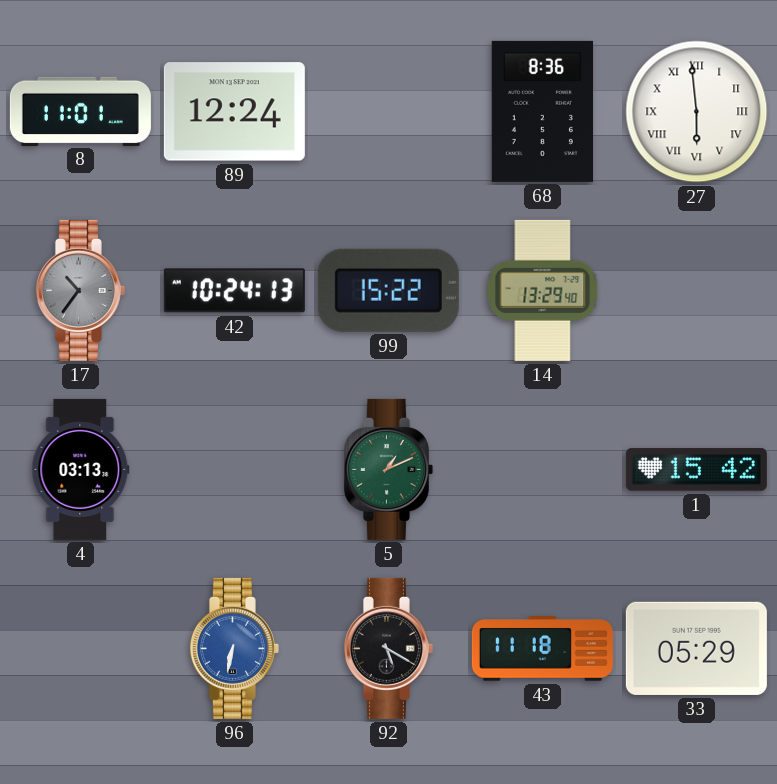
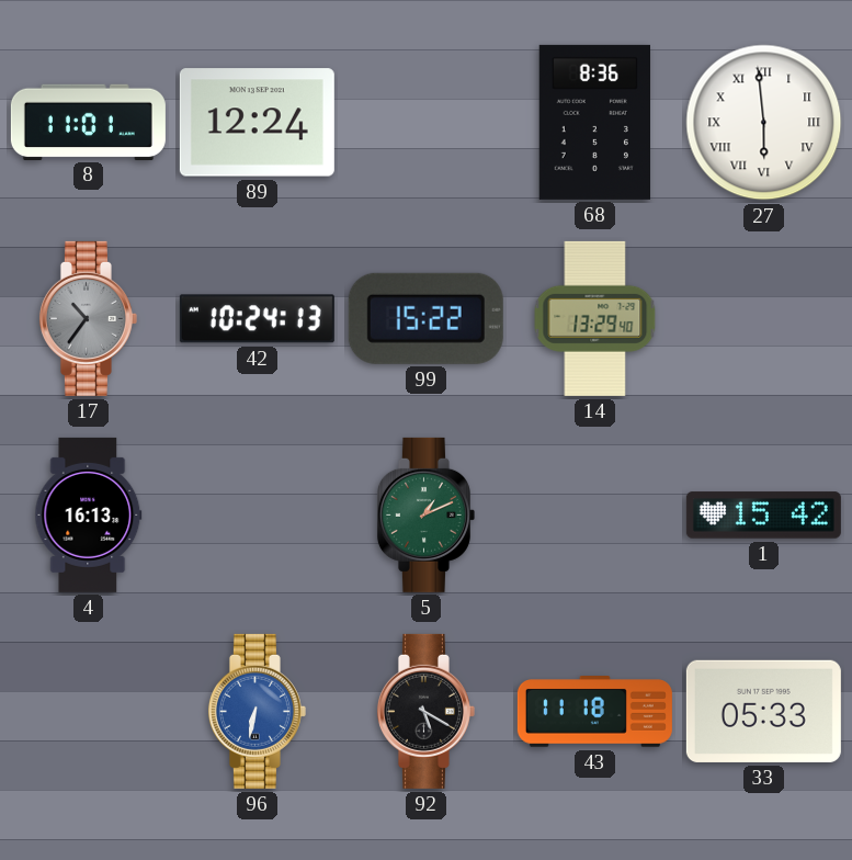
4: 03:13 -> 16:13
33: 05:29 -> 05:33
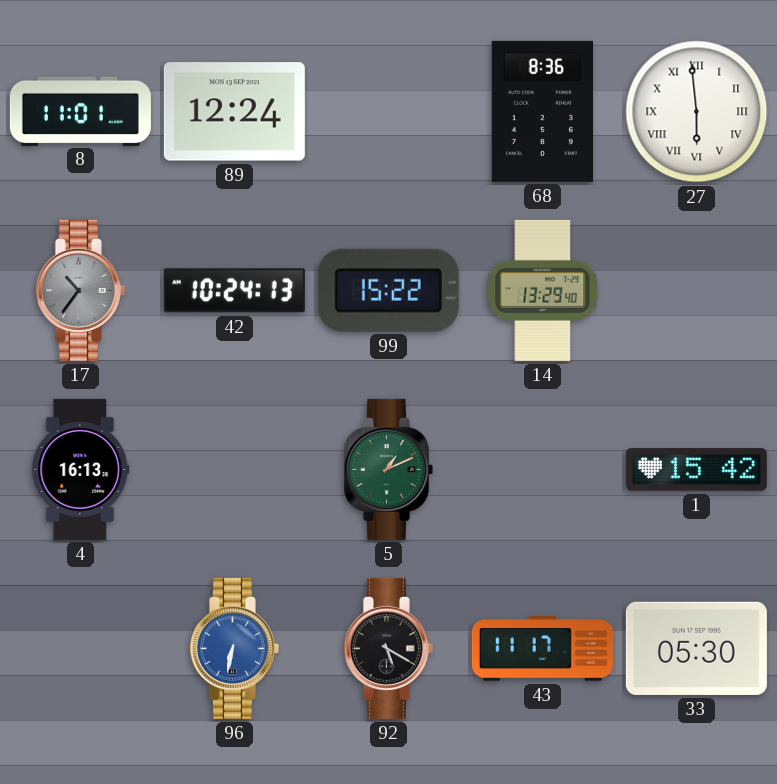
43: 11:18 -> 11:17
33: 05:33 -> 05:30
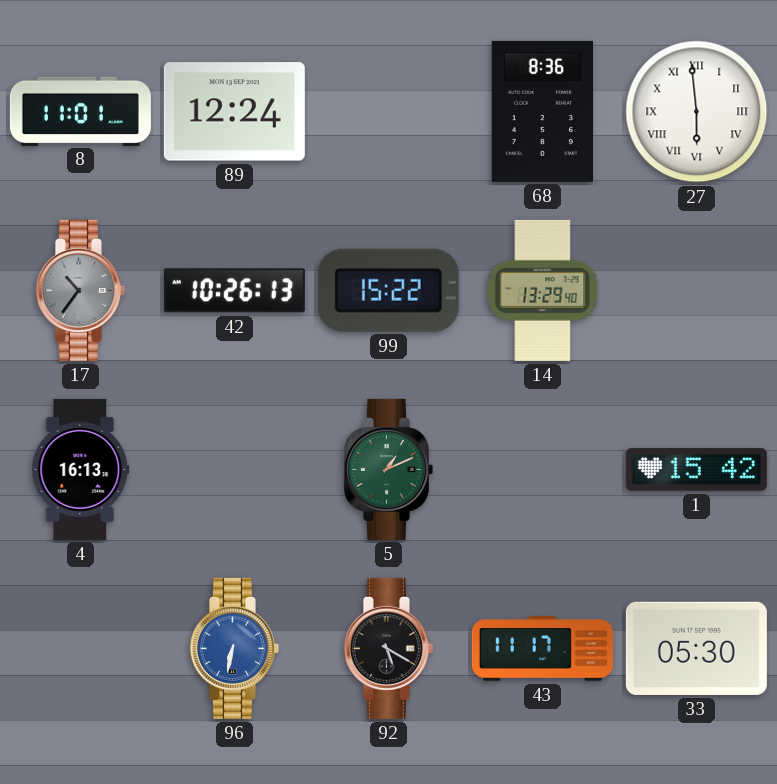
42: 10:24 -> 10:26
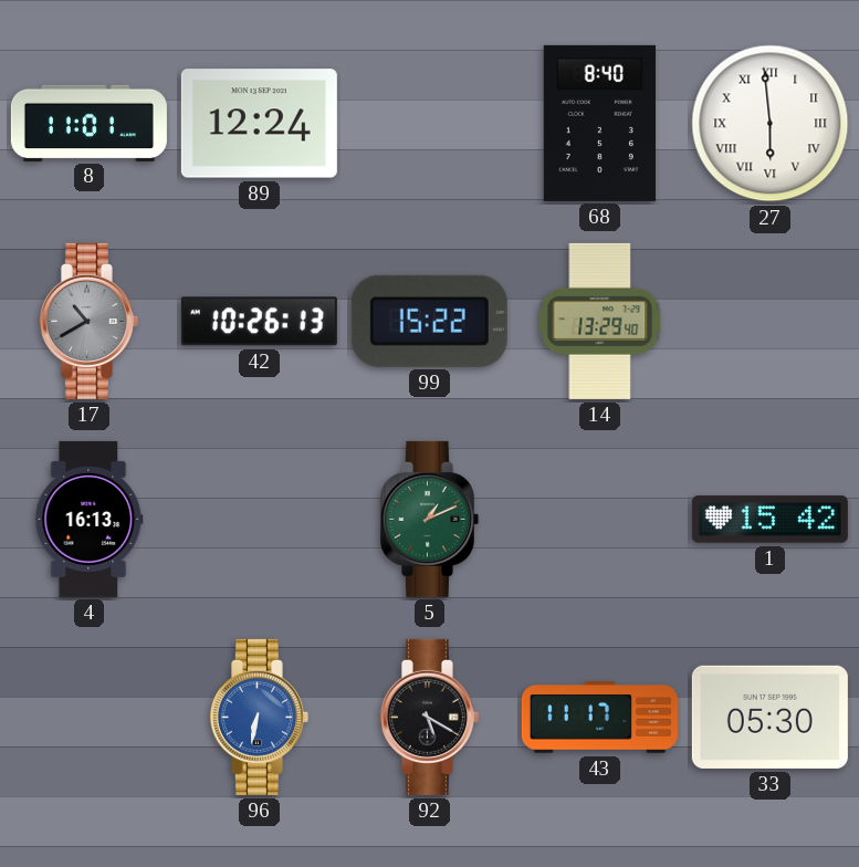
68: 8:36 -> 8:40
17: 10:36 -> 10:40
